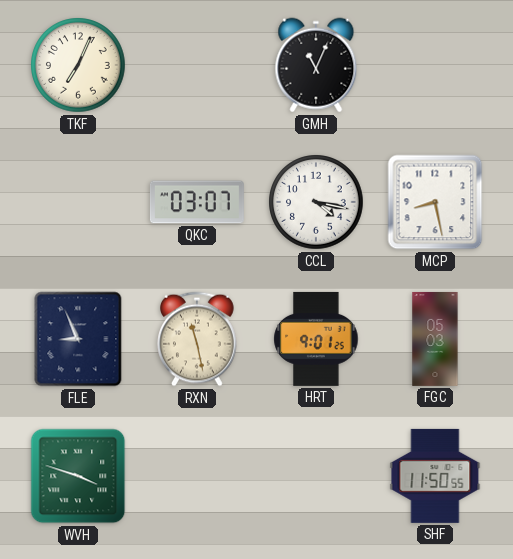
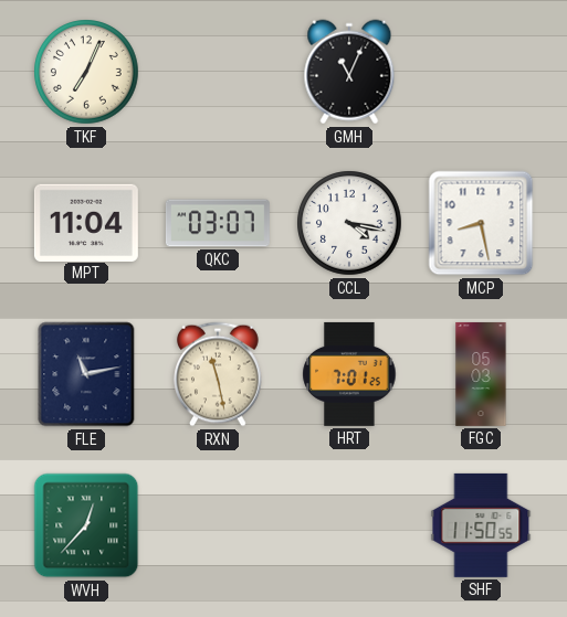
MPT: none -> 11:04
FLE: 8:56 -> 11:13
HRT: 9:01 -> 7:01
WVH: 3:48 -> 12:37
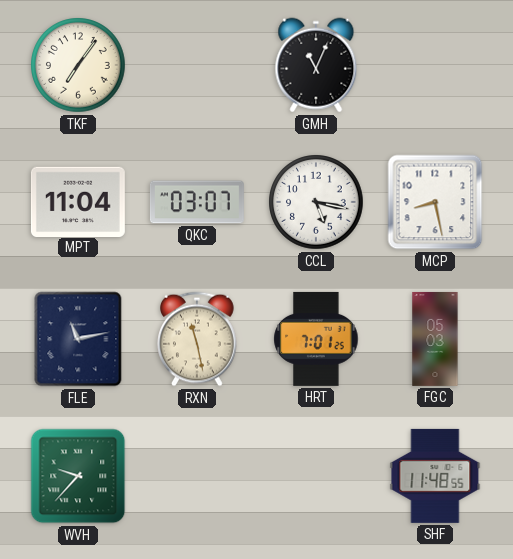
TKF: 7:04 -> 7:06
CCL: 4:17 -> 5:17
WVH: 12:37 -> 9:37
SHF: 11:50 -> 11:48
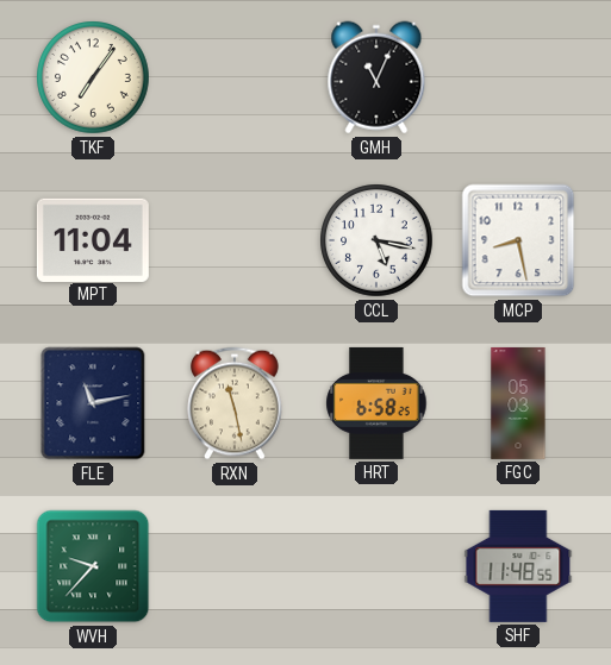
QKC: 03:07 -> none
HRT: 7:01 -> 6:58
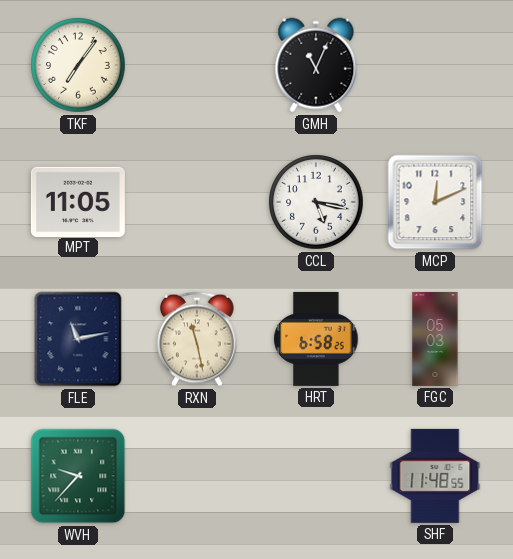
MPT: 11:04 -> 11:05
MCP: 8:28 -> 12:11
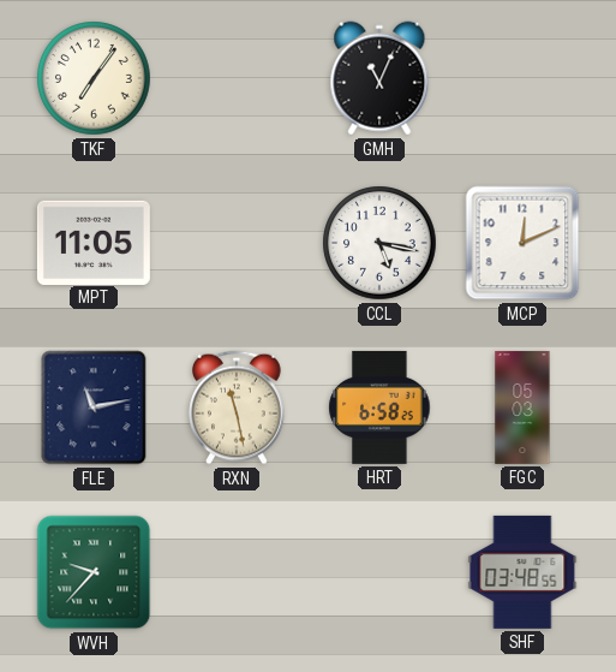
SHF: 11:48 -> 03:48
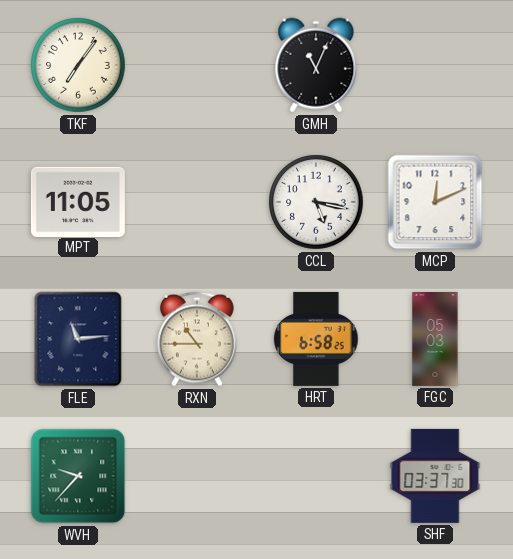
FLE: 11:13 -> 11:14
RXN: 11:28 -> 10:45
SHF: 03:48 -> 03:37
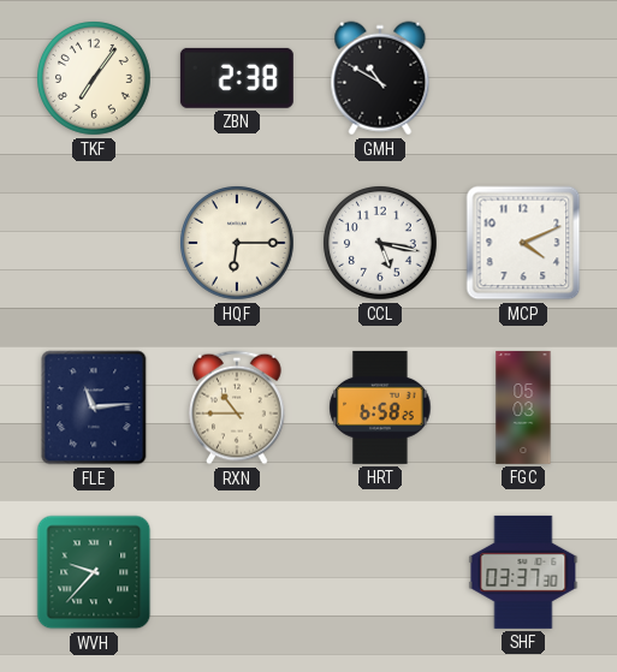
ZBN: none -> 2:38
GMH: 11:04 -> 10:50
MPT: 11:05 -> none
HQF: none -> 6:15
MCP: 12:11 -> 4:11
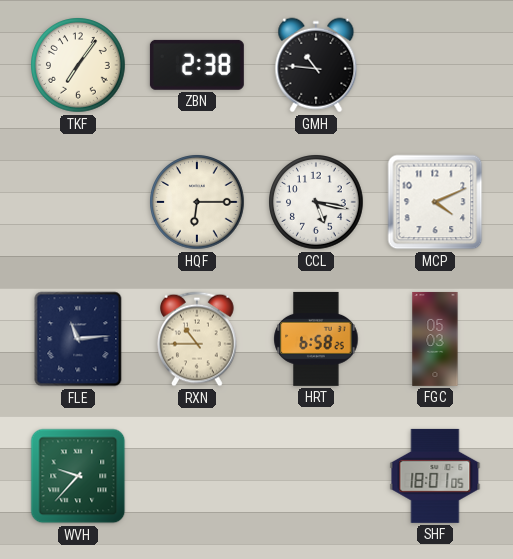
GMH: 10:50 -> 10:46
SHF: 03:37 -> 18:01
